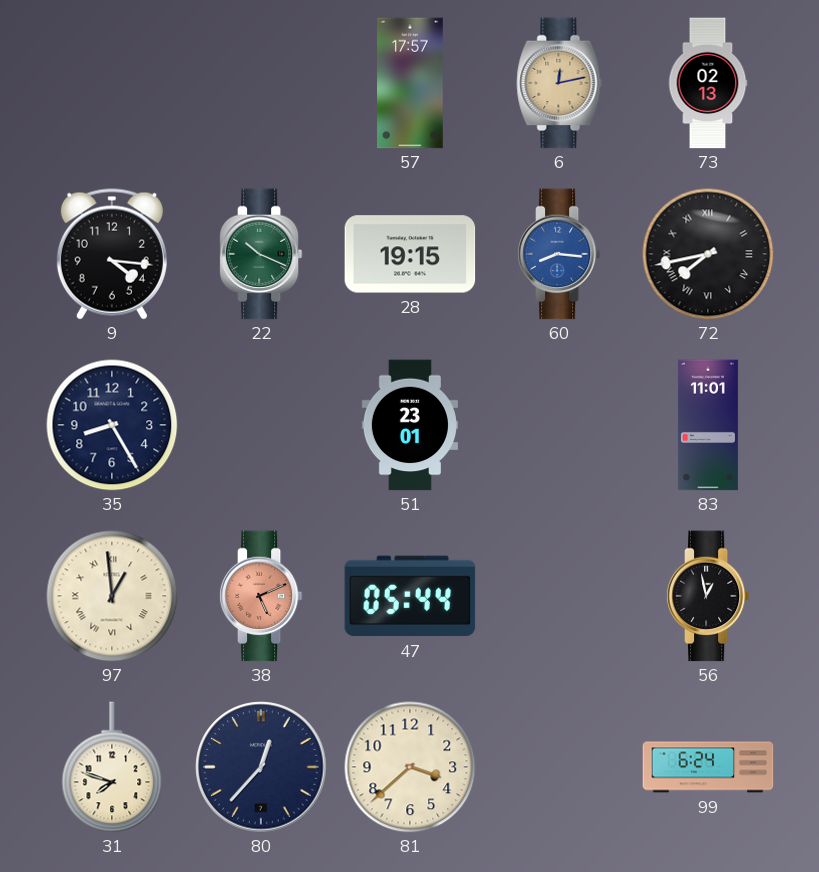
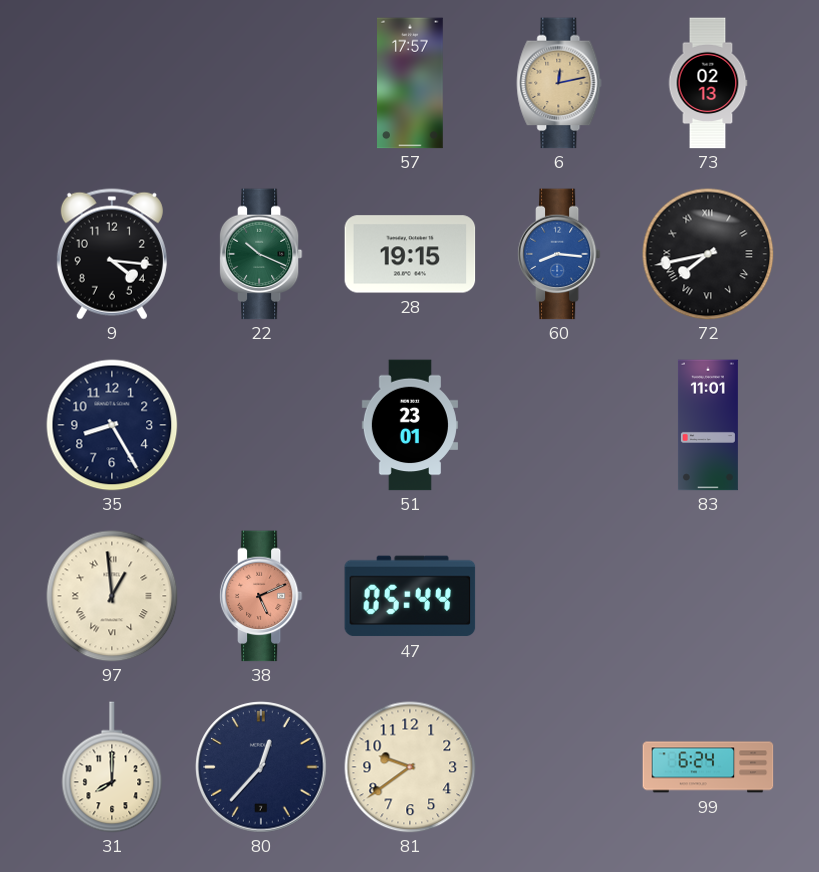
56: 12:58 -> none
31: 7:48 -> 8:00
81: 3:38 -> 9:39
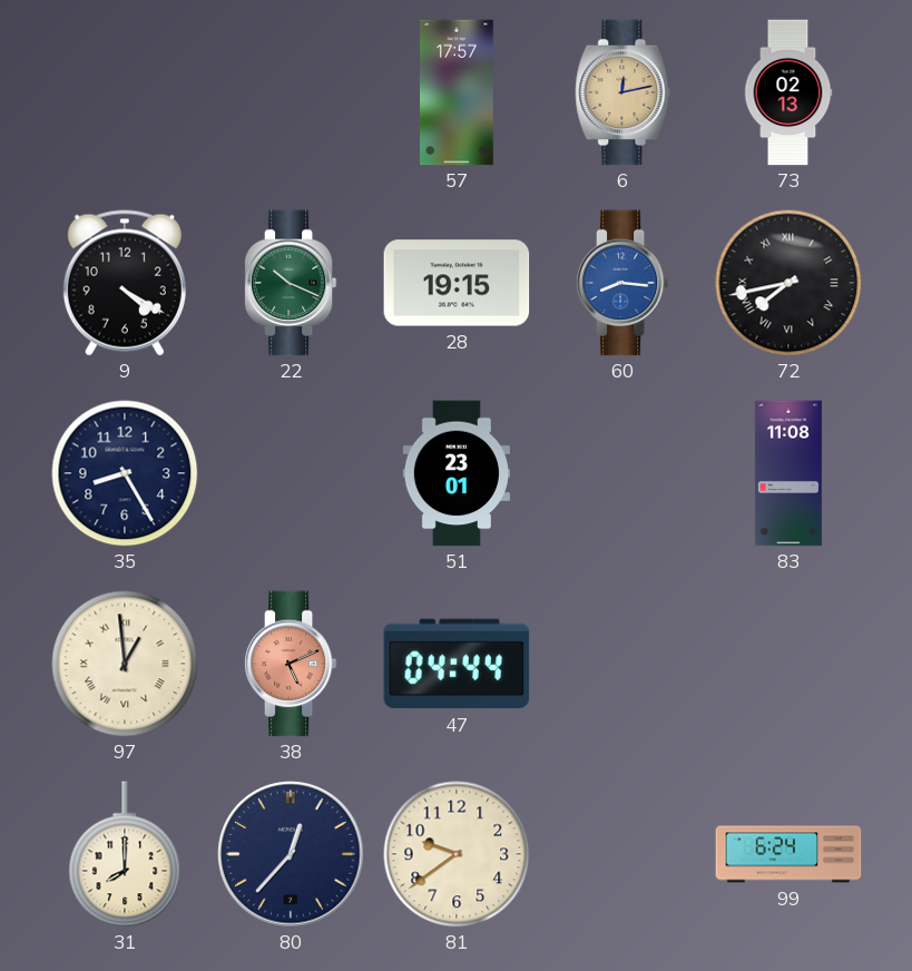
9: 4:16 -> 4:20
83: 11:01 -> 11:08
47: 05:44 -> 04:44
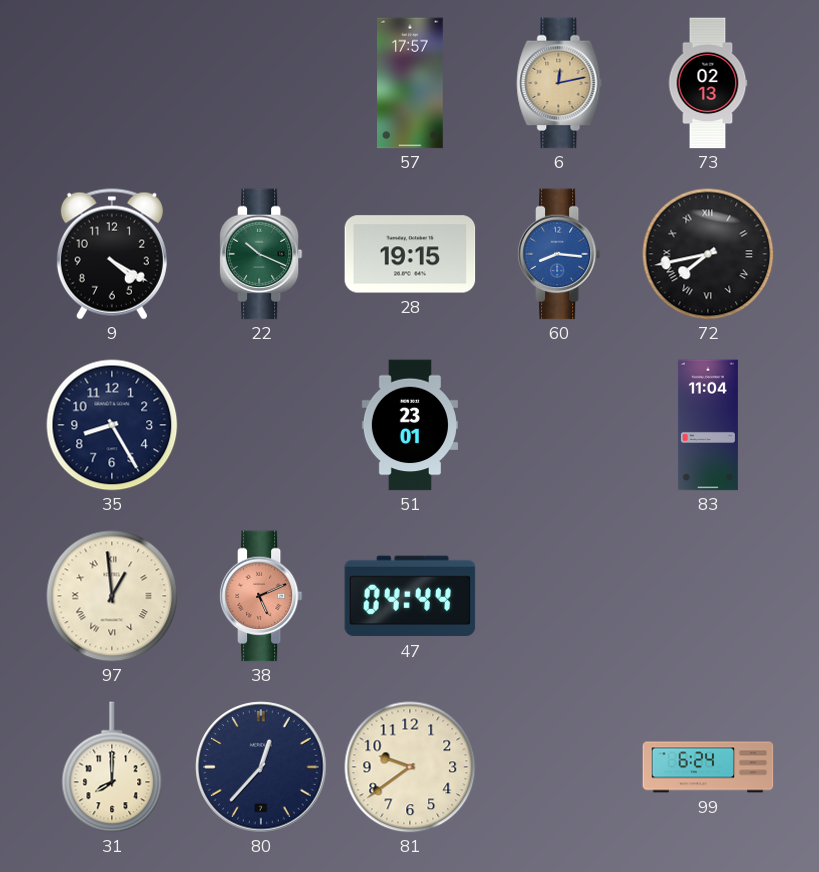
83: 11:08 -> 11:04
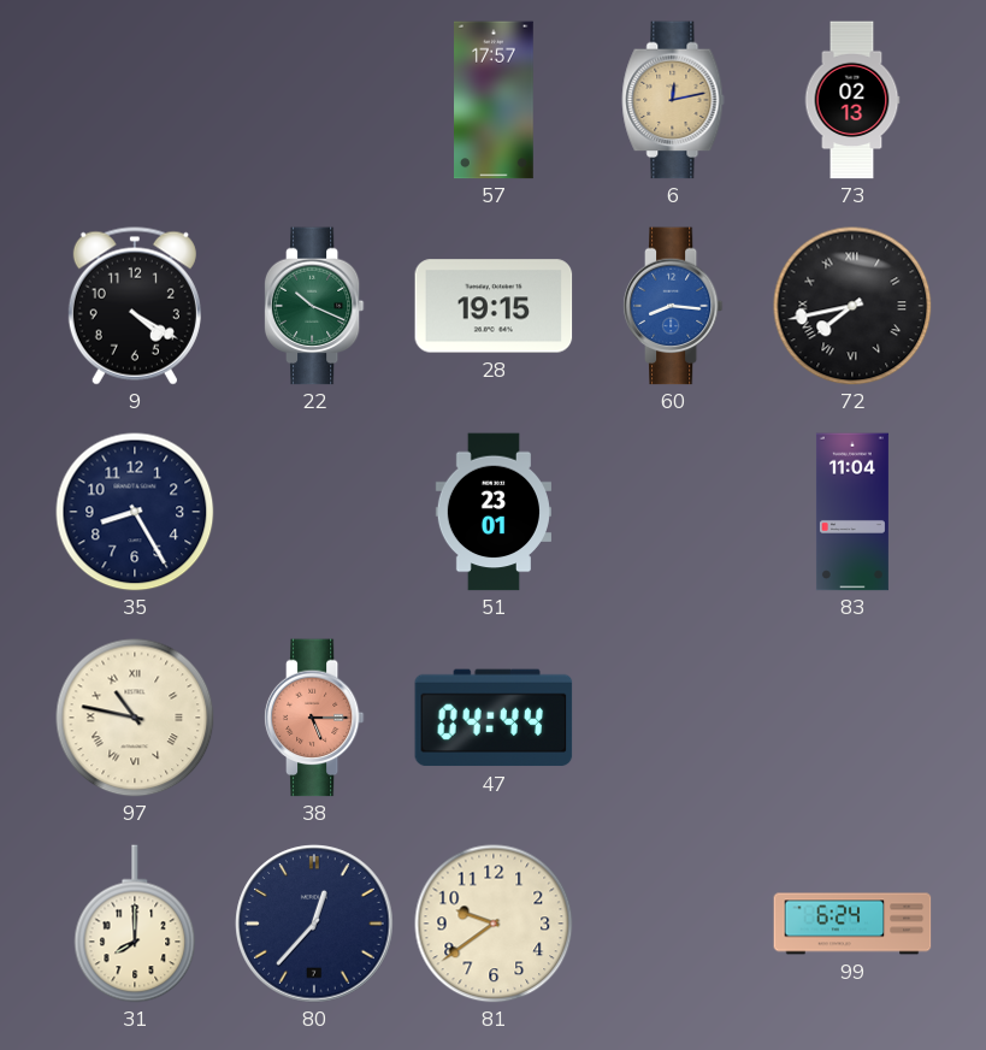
97: 12:59 -> 10:47
38: 5:11 -> 5:15
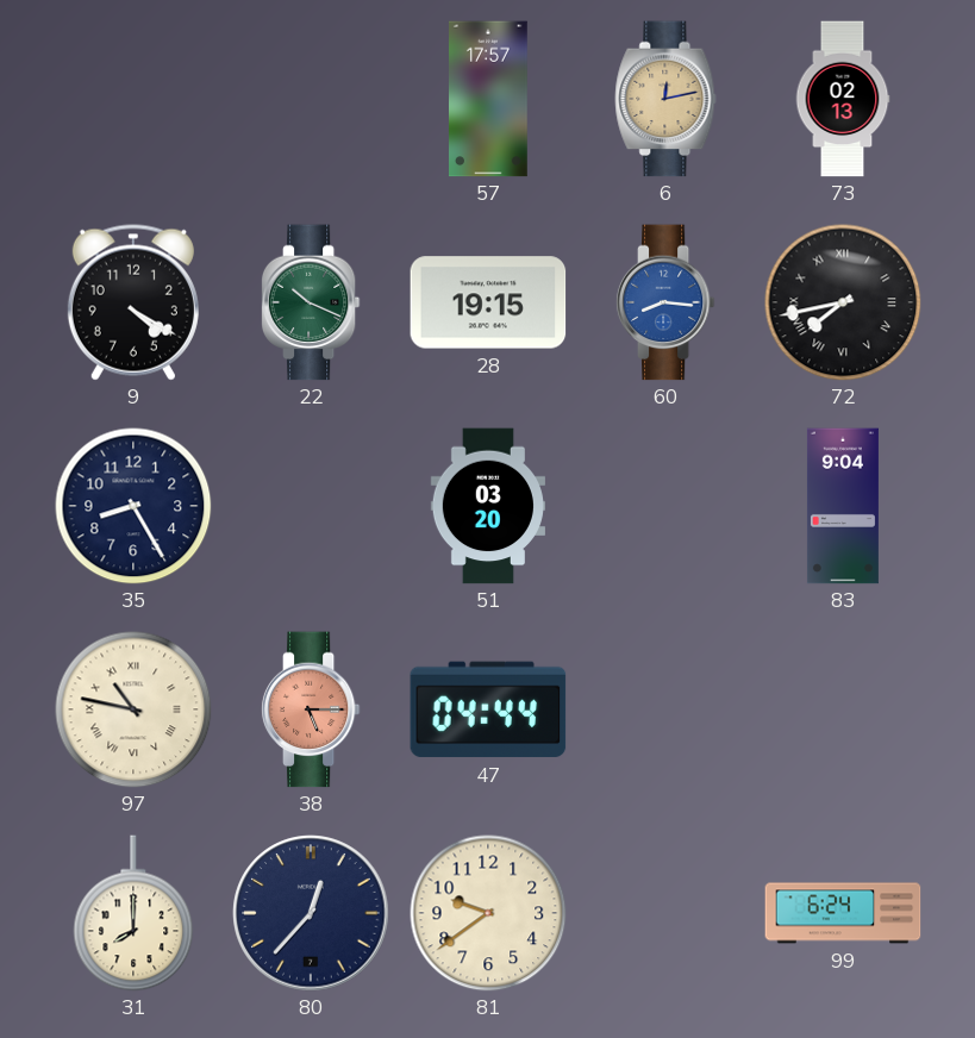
51: 23:01 -> 03:20
83: 11:04 -> 9:04
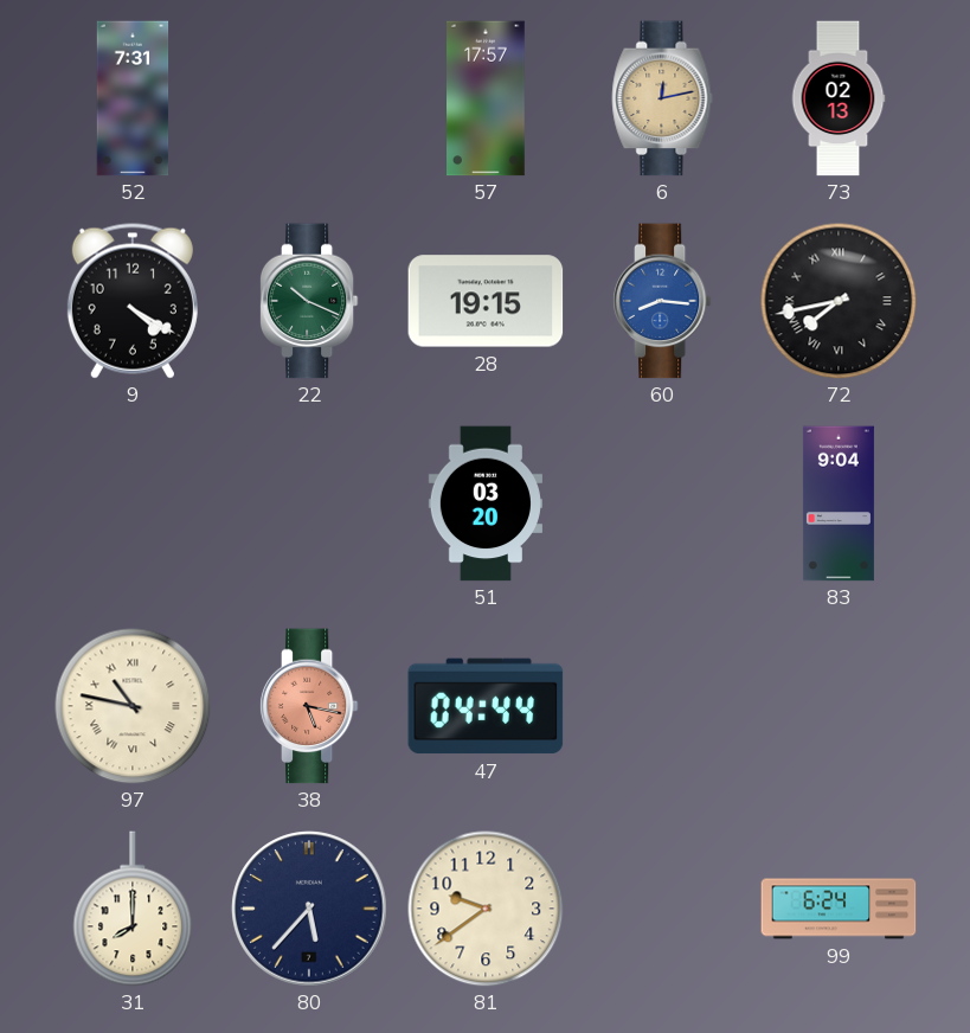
52: none -> 7:31
35: 8:25 -> none
38: 5:15 -> 5:17
80: 12:37 -> 5:37
